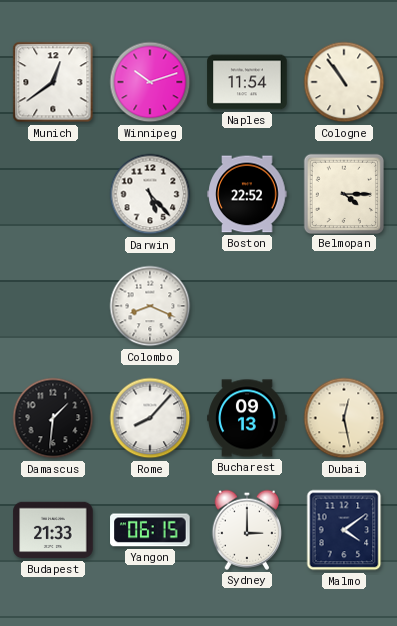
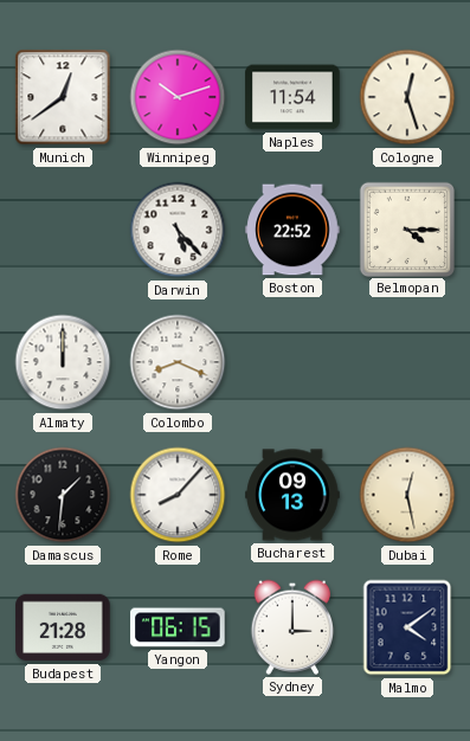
Cologne: 10:54 -> 12:27
Almaty: none -> 12:00
Budapest: 21:33 -> 21:28
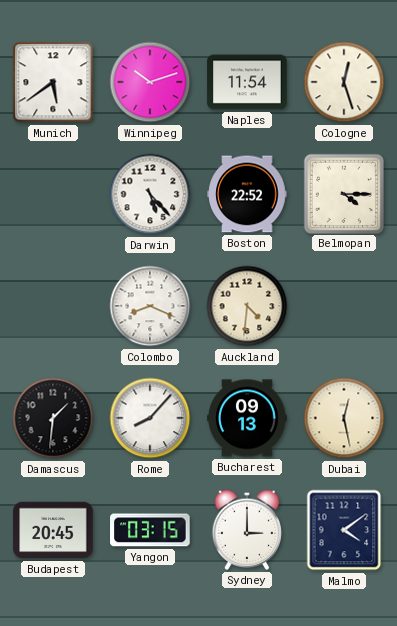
Munich: 12:39 -> 5:39
Almaty: 12:00 -> none
Auckland: none -> 4:31
Budapest: 21:28 -> 20:45
Yangon: 06:15 -> 03:15
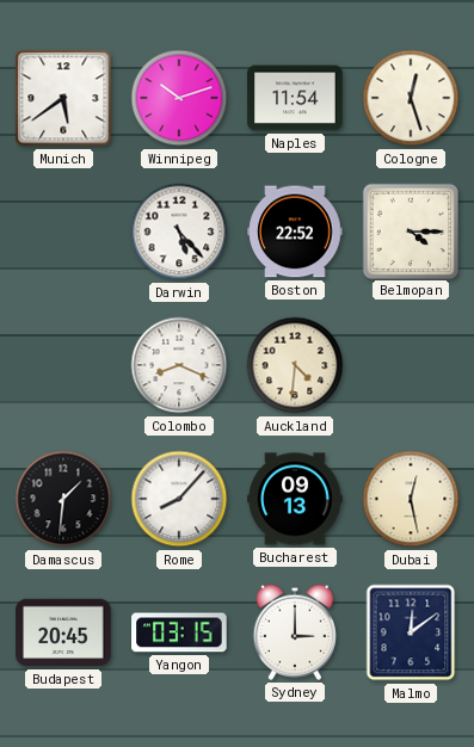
Malmo: 4:09 -> 12:09
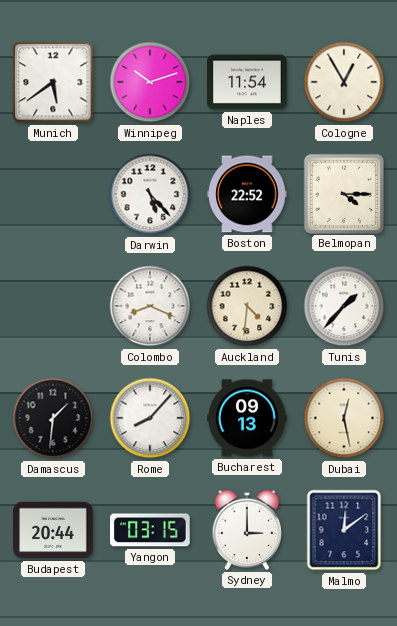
Cologne: 12:27 -> 12:55
Tunis: none -> 1:37
Budapest: 20:45 -> 20:44
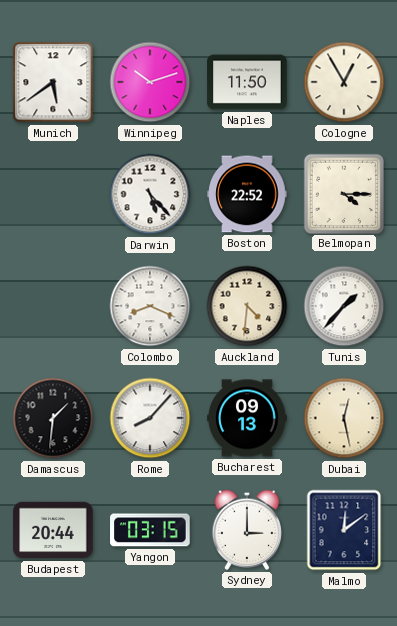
Naples: 11:54 -> 11:50
